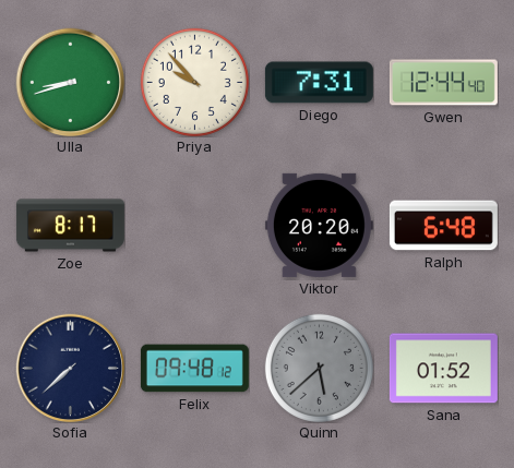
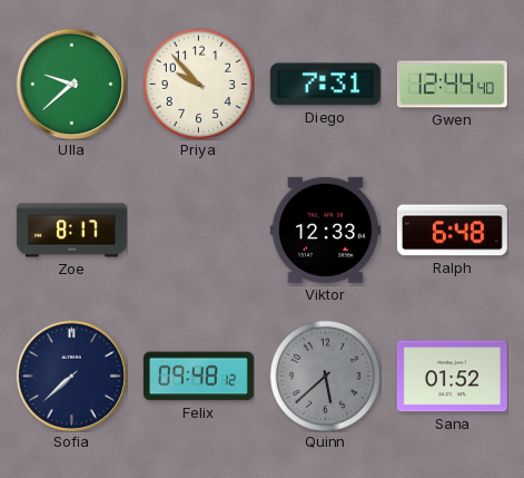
Ulla: 8:42 -> 9:38
Viktor: 20:20 -> 12:33
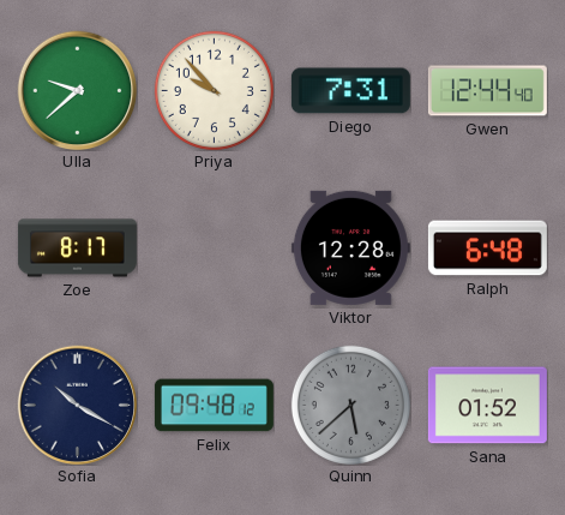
Viktor: 12:33 -> 12:28
Sofia: 7:38 -> 10:20
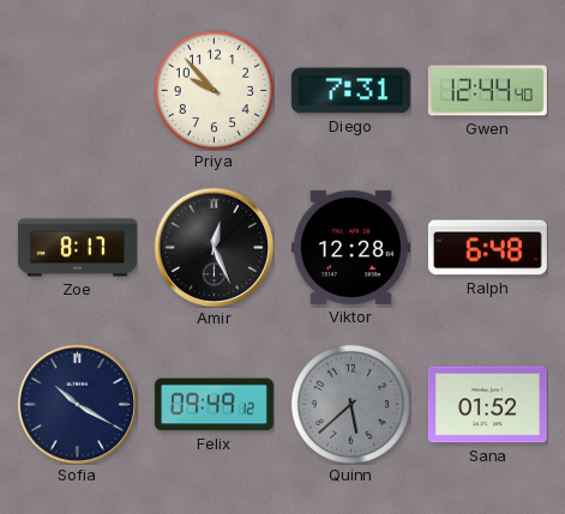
Ulla: 9:38 -> none
Amir: none -> 12:26
Felix: 09:48 -> 09:49
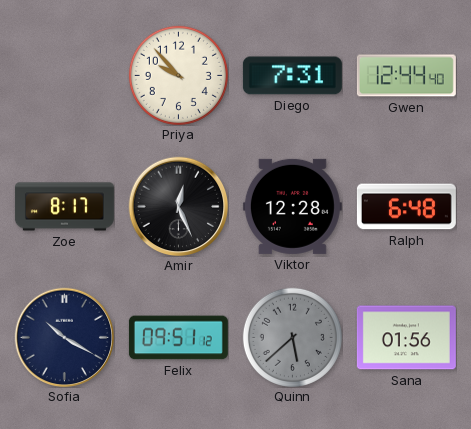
Felix: 09:49 -> 09:51
Sana: 01:52 -> 01:56
